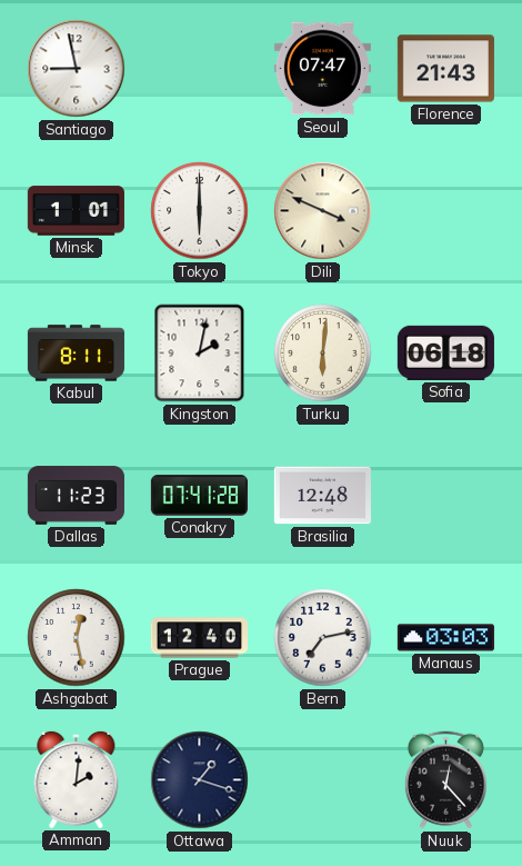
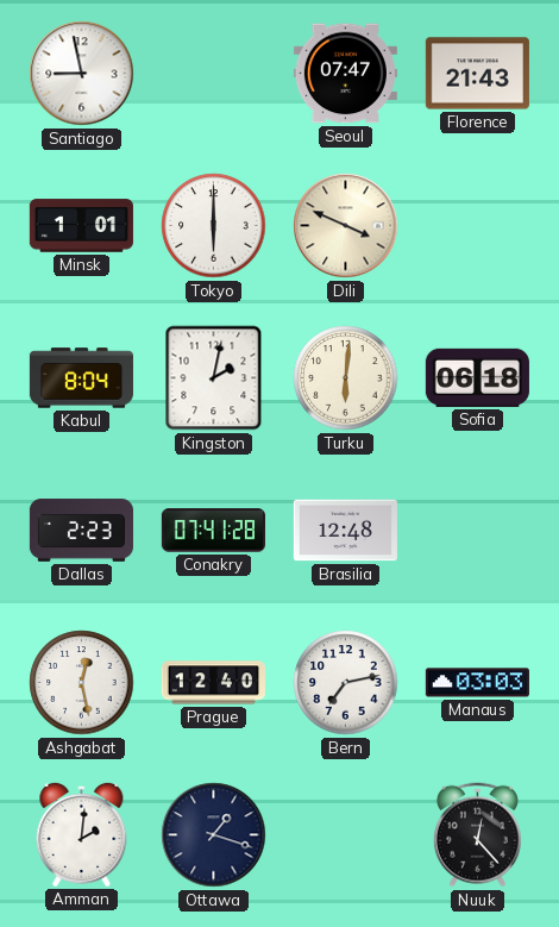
Kabul: 8:11 -> 8:04
Dallas: 11:23 -> 2:23
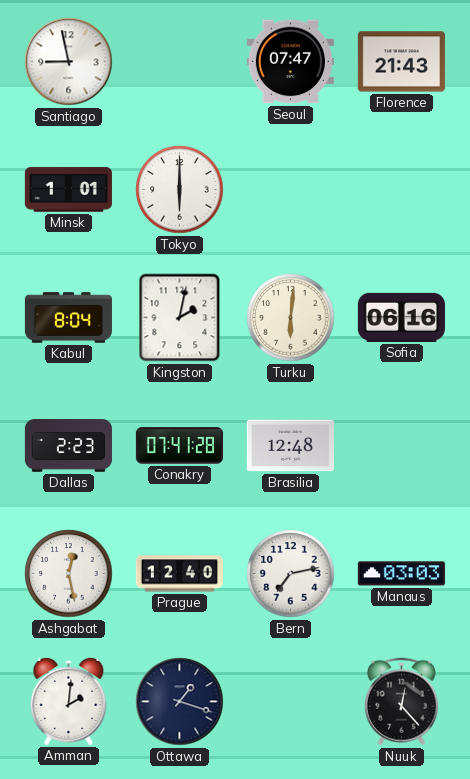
Dili: 3:49 -> none
Sofia: 06:18 -> 06:16
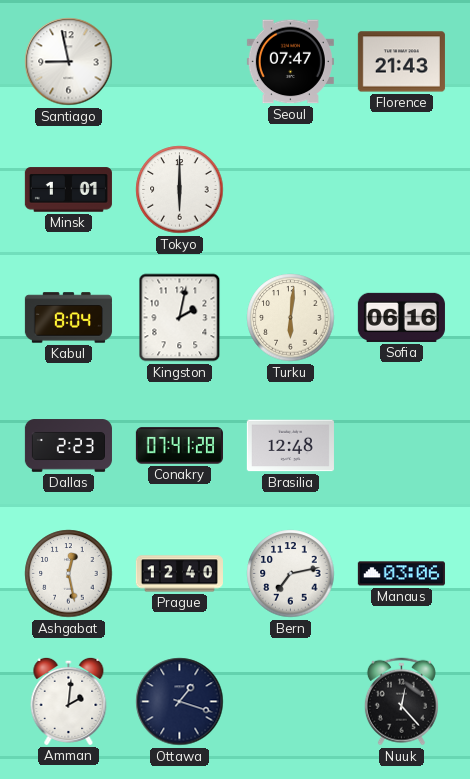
Manaus: 03:03 -> 03:06
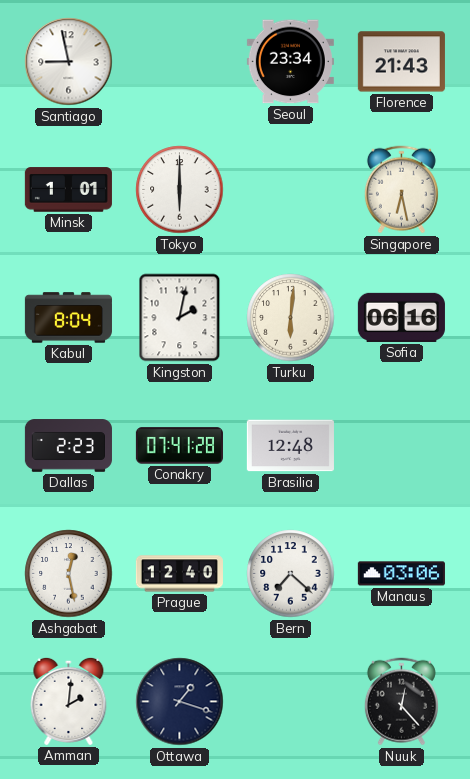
Seoul: 07:47 -> 23:34
Singapore: none -> 6:28
Bern: 7:13 -> 7:22
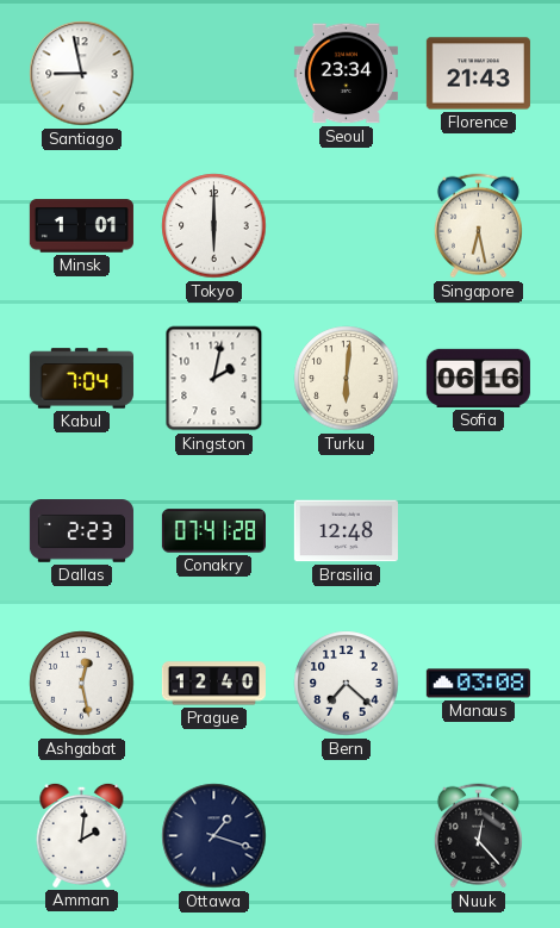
Kabul: 8:04 -> 7:04
Manaus: 03:06 -> 03:08
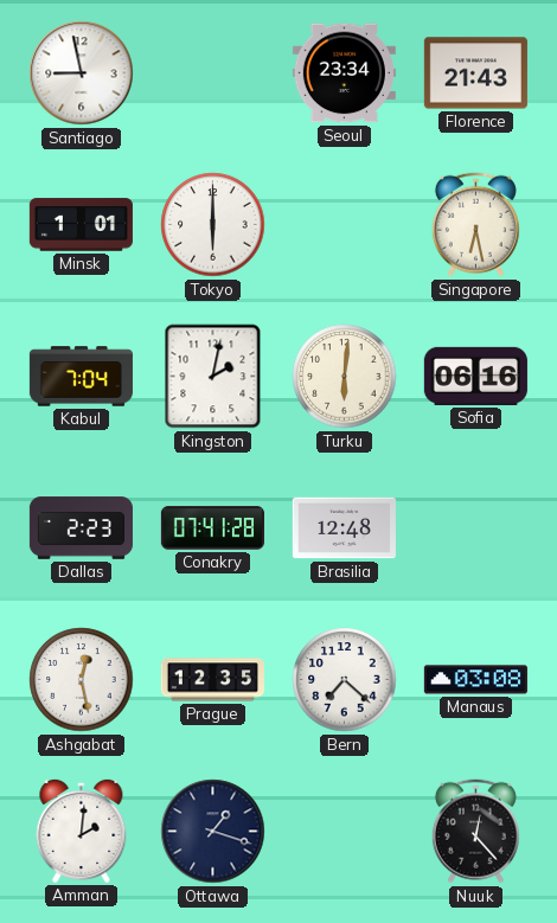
Prague: 12:40 -> 12:35
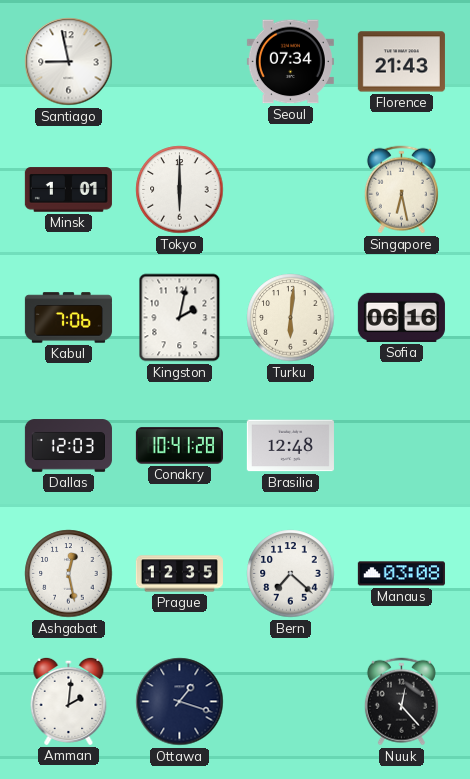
Seoul: 23:34 -> 07:34
Kabul: 7:04 -> 7:06
Dallas: 2:23 -> 12:03
Conakry: 07:41 -> 10:41
